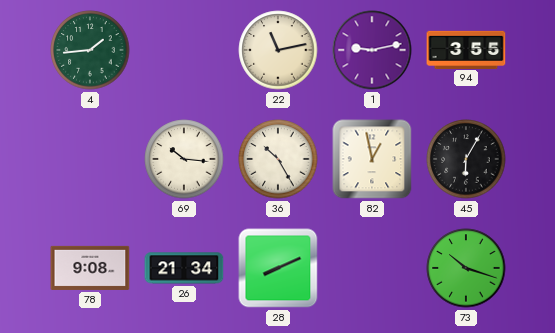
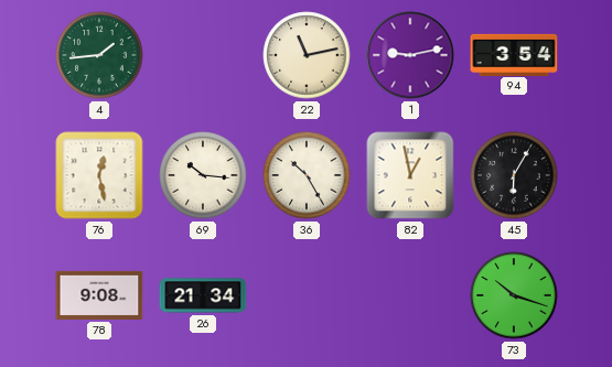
94: 3:55 -> 3:54
76: none -> 12:28
28: 8:11 -> none
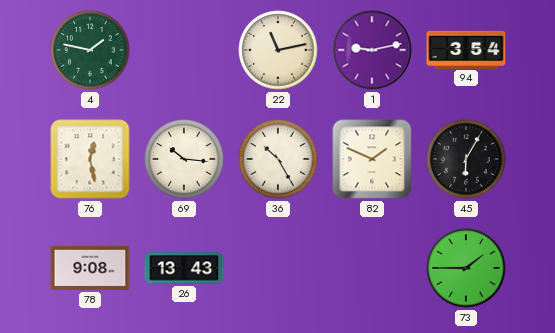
4: 1:44 -> 1:47
82: 12:58 -> 1:49
26: 21:34 -> 13:43
73: 10:18 -> 1:45
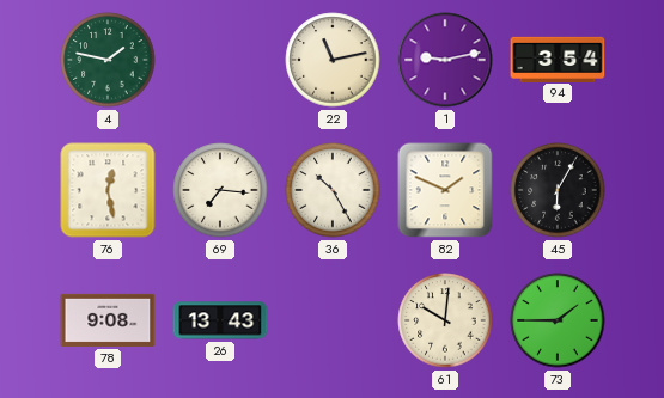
69: 10:16 -> 7:16
61: none -> 10:01
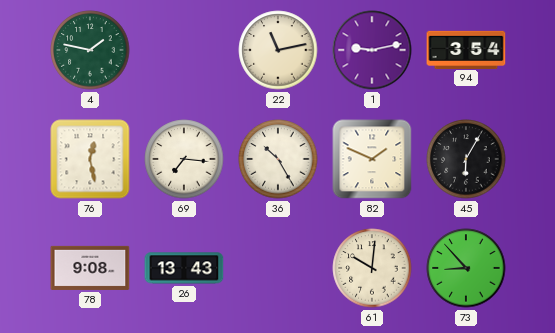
73: 1:45 -> 8:53
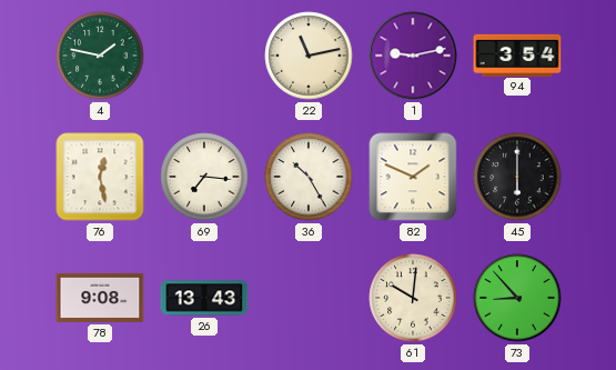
45: 6:05 -> 6:00
